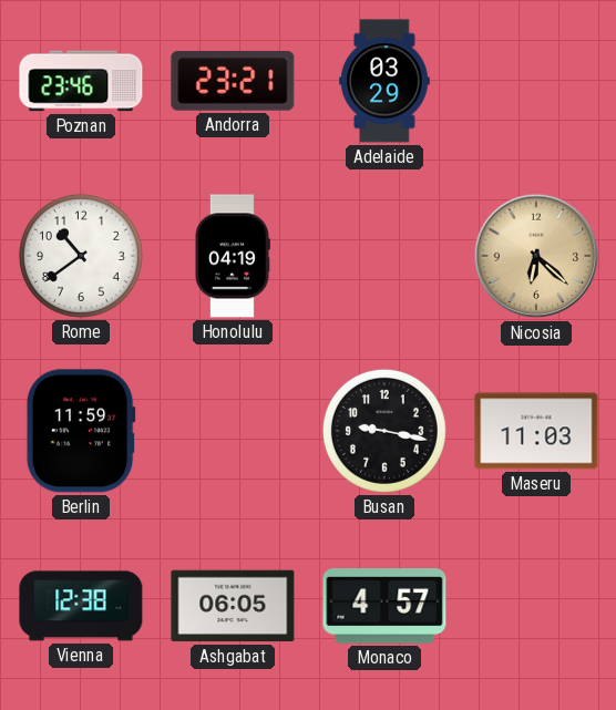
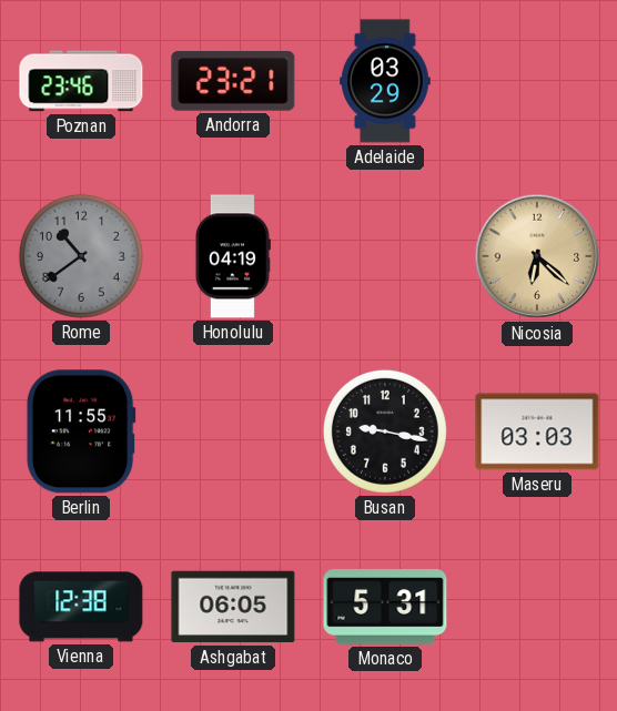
Rome dial: white -> grey
Berlin: 11:59 -> 11:55
Maseru: 11:03 -> 03:03
Monaco: 4:57 -> 5:31
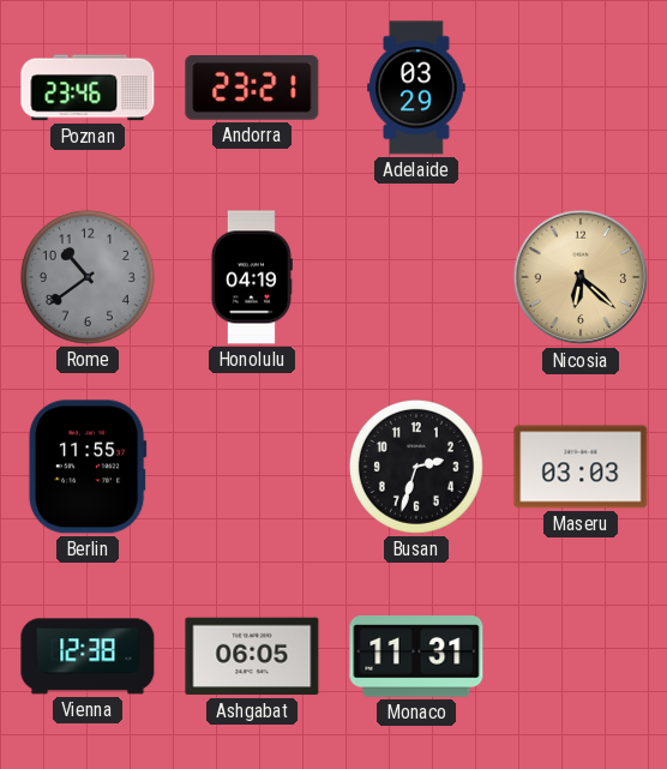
Busan: 9:17 -> 2:33
Monaco: 5:31 -> 11:31
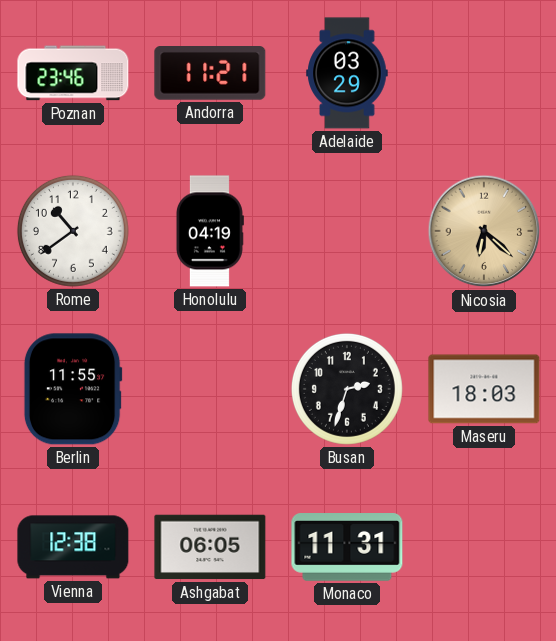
Andorra: 23:21 -> 11:21
Rome dial: grey -> white
Maseru: 03:03 -> 18:03
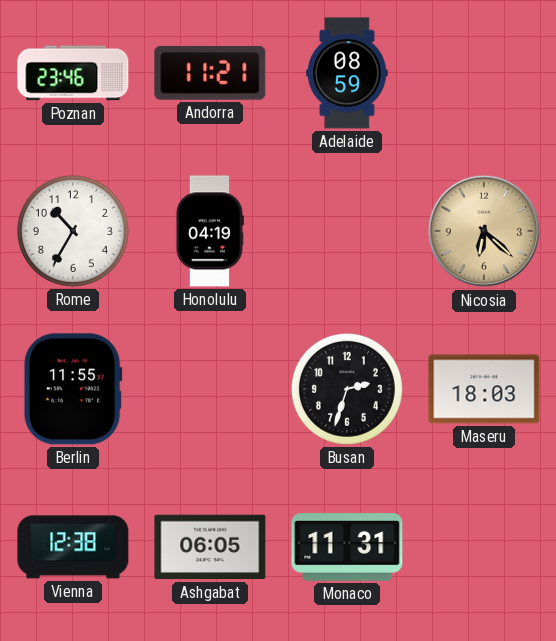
Adelaide: 03:29 -> 08:59
Rome: 10:39 -> 10:35
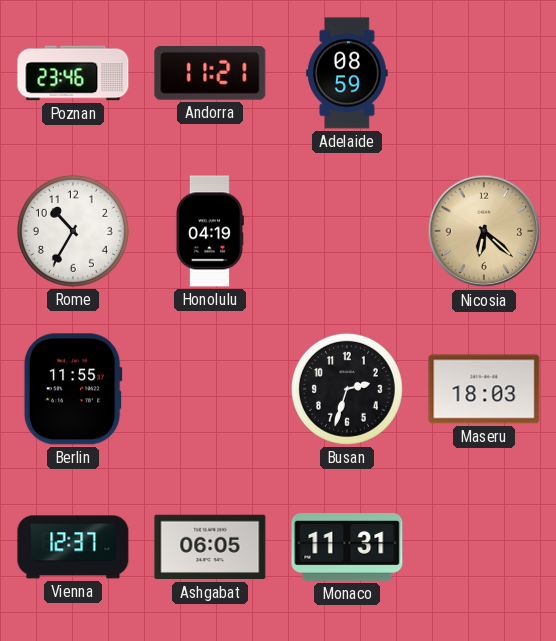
Vienna: 12:38 -> 12:37
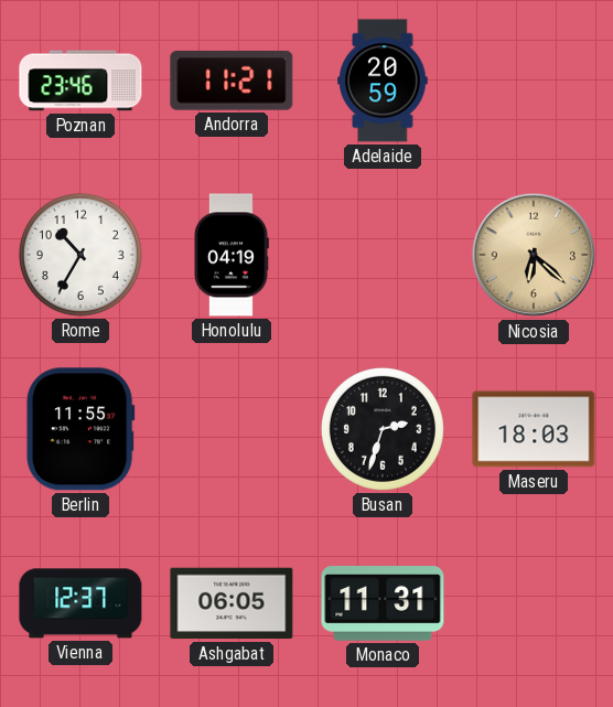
Adelaide: 08:59 -> 20:59
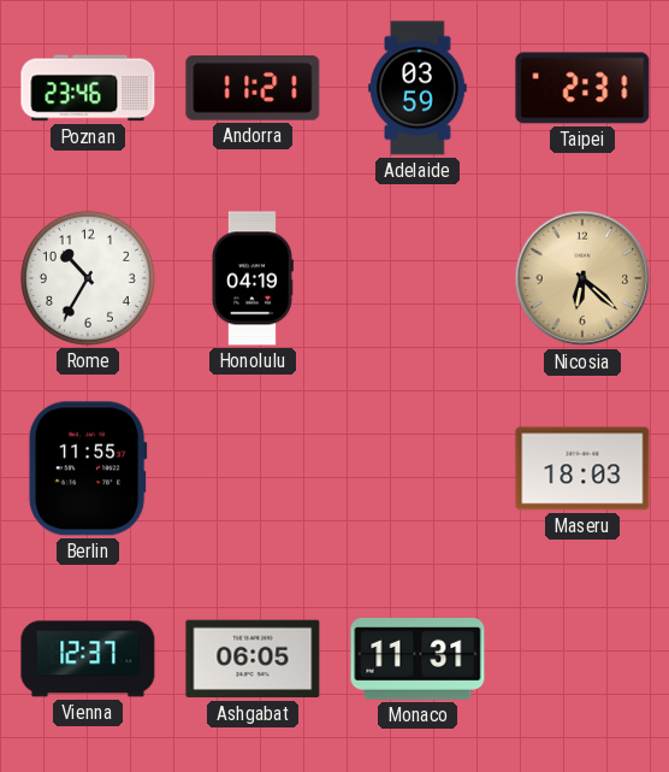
Adelaide: 20:59 -> 03:59
Taipei: none -> 2:31
Busan: 2:33 -> none
